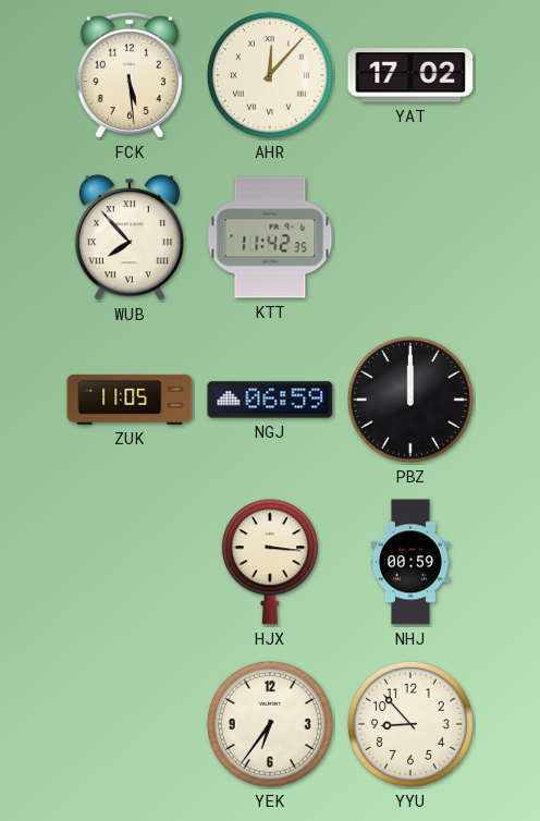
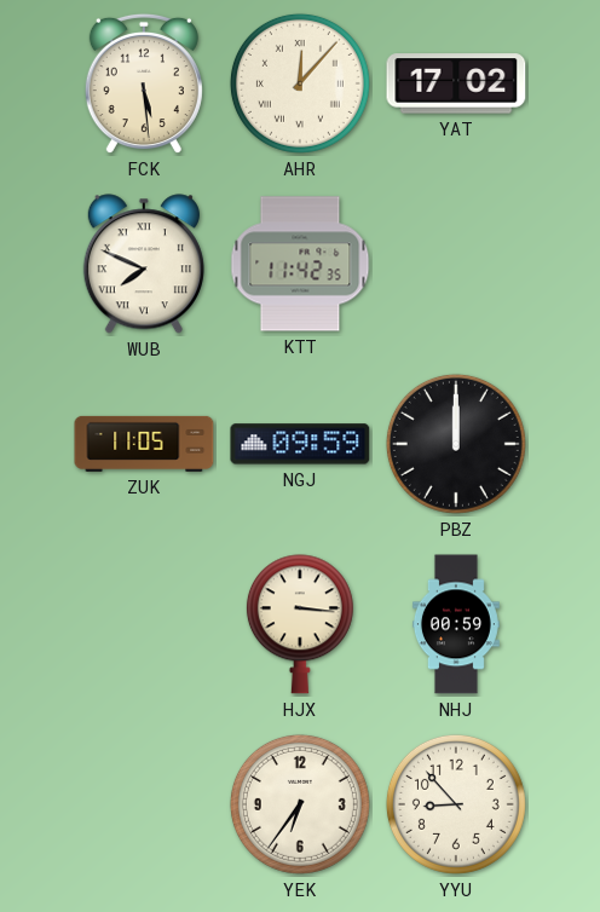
WUB: 7:53 -> 7:49
NGJ: 06:59 -> 09:59
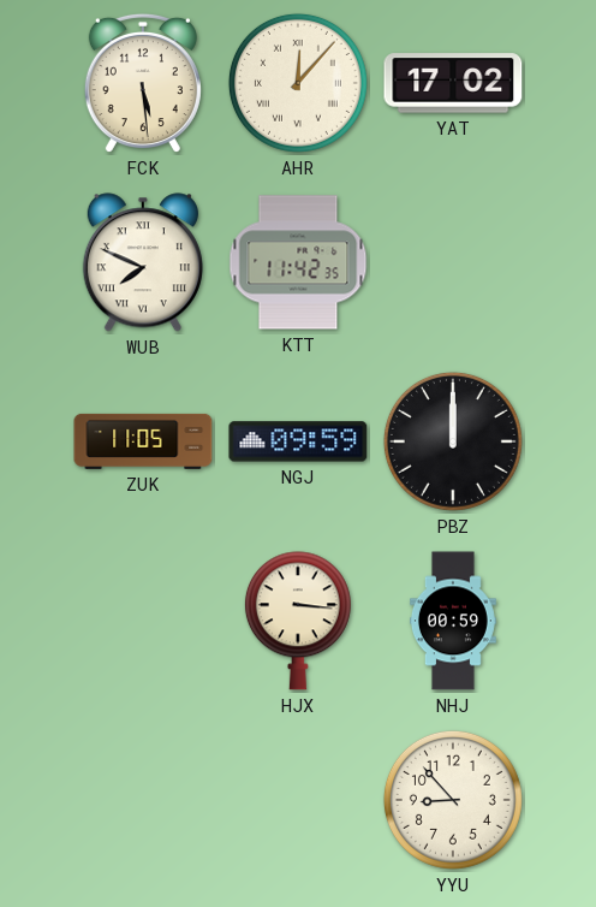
YEK: 6:36 -> none
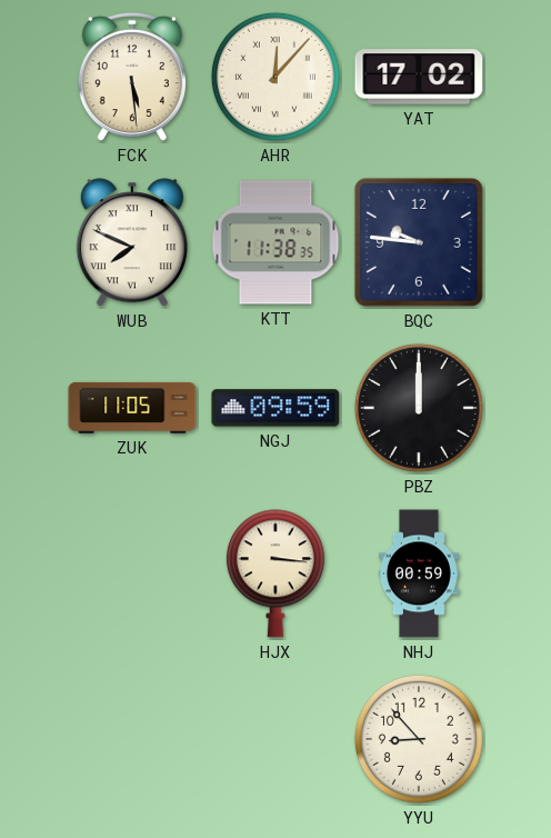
KTT: 11:42 -> 11:38
BQC: none -> 9:46
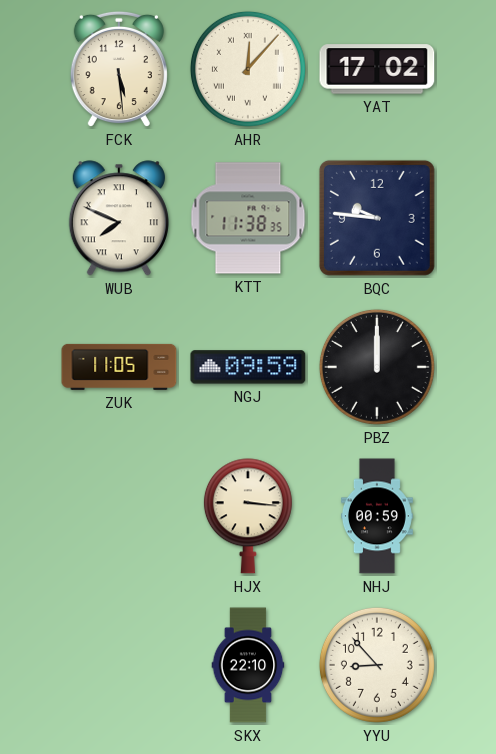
SKX: none -> 22:10
